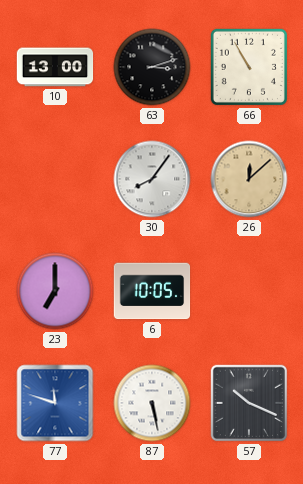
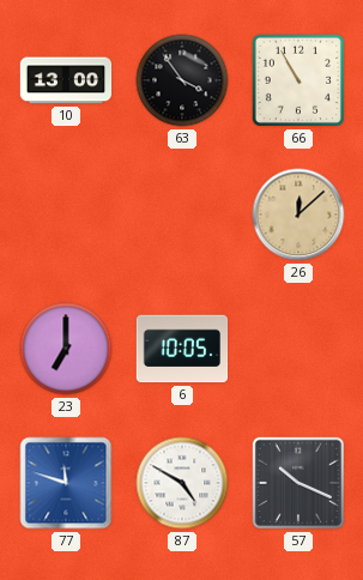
63: 3:12 -> 3:54
30: 8:06 -> none
87: 5:28 -> 4:50
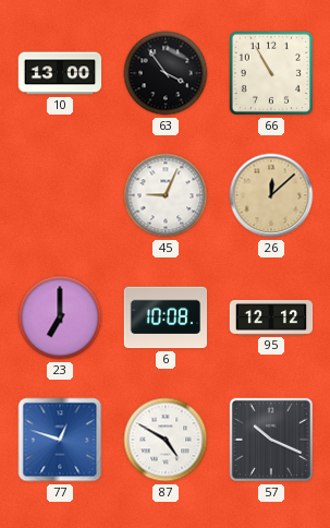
45: none -> 9:04
6: 10:05 -> 10:08
95: none -> 12:12
77: 11:48 -> 12:48
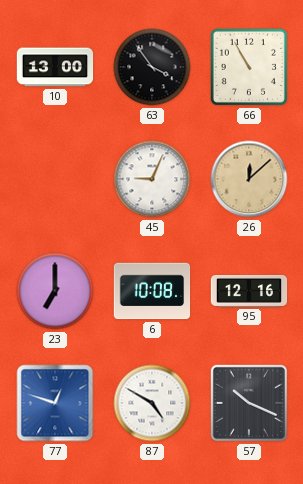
95: 12:12 -> 12:16
